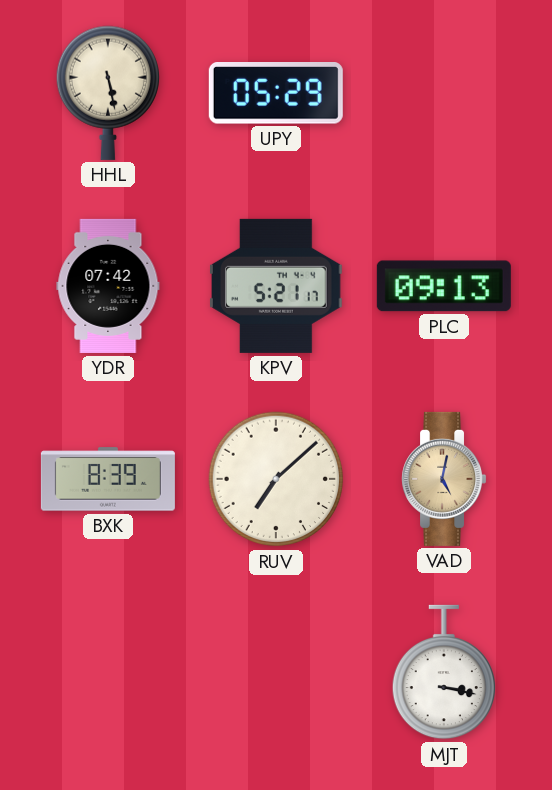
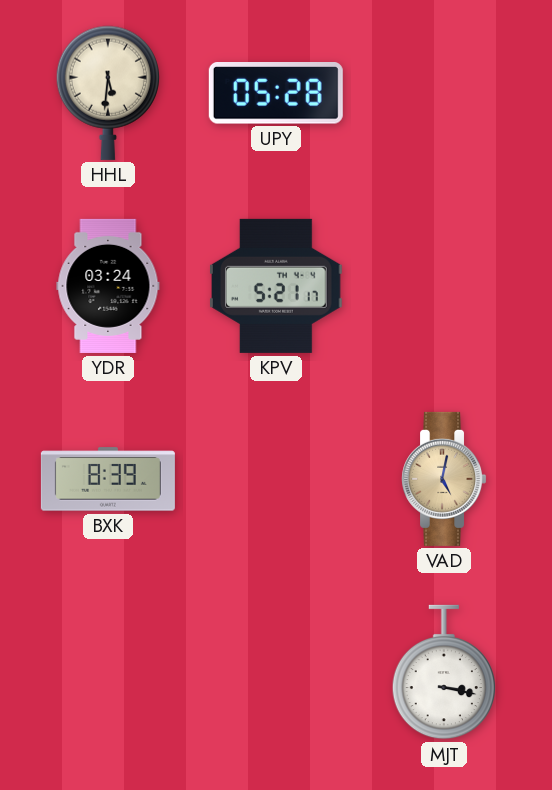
HHL: 5:28 -> 5:31
UPY: 05:29 -> 05:28
YDR: 07:42 -> 03:24
PLC: 09:13 -> none
RUV: 7:08 -> none
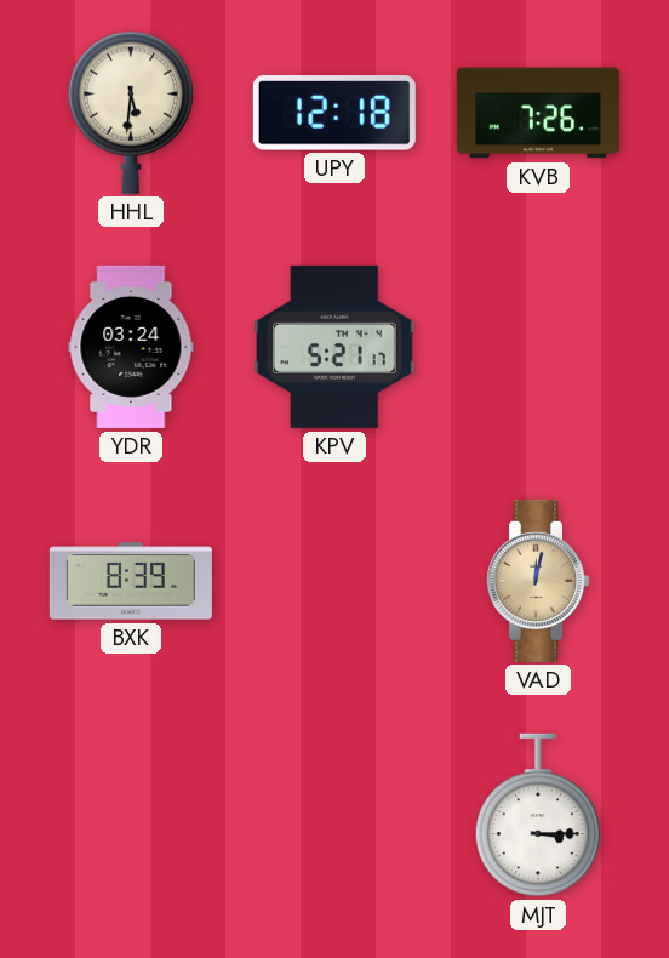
UPY: 05:28 -> 12:18
KVB: none -> 7:26
VAD: 5:02 -> 12:02
MJT: 3:17 -> 3:15
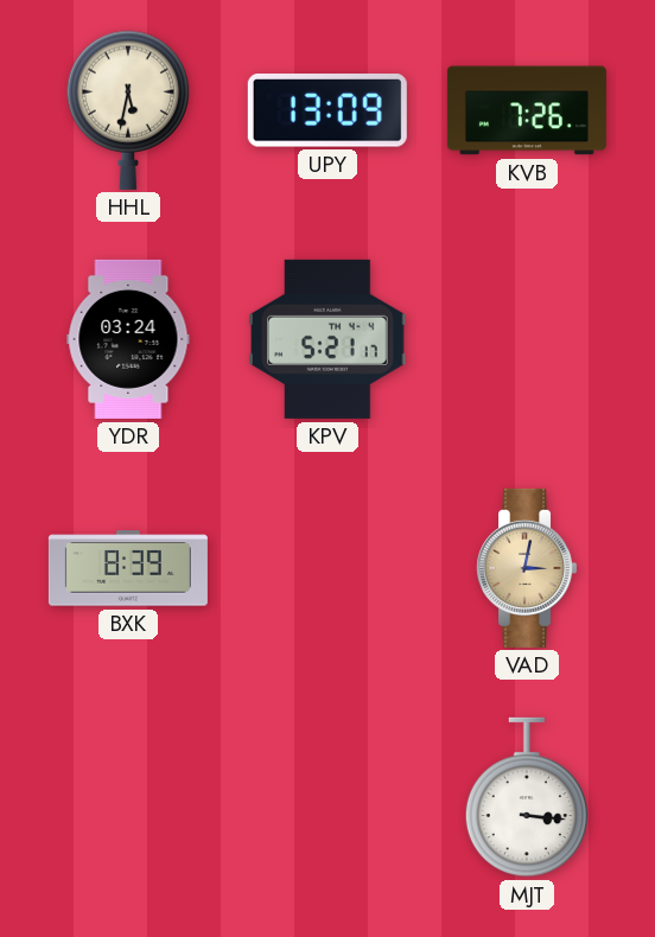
HHL: 5:31 -> 5:32
UPY: 12:18 -> 13:09
VAD: 12:02 -> 3:02
MJT: 3:15 -> 3:16
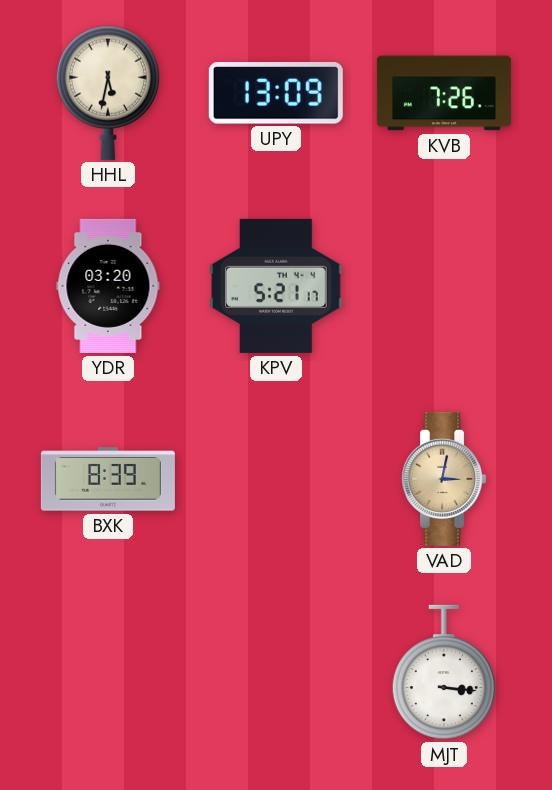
YDR: 03:24 -> 03:20
